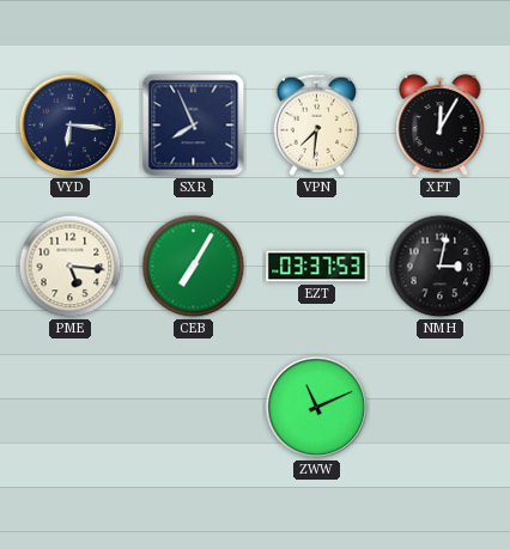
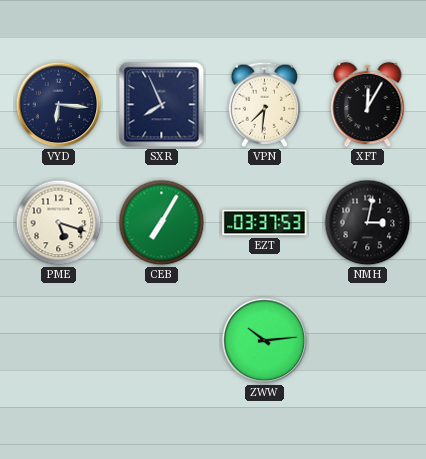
PME: 5:16 -> 5:18
ZWW: 11:11 -> 10:14
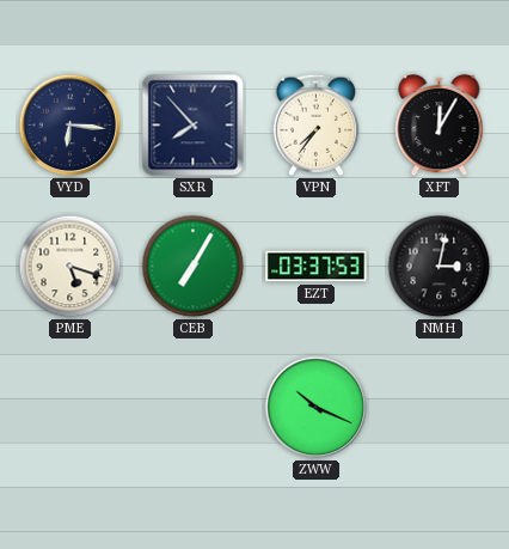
SXR: 7:56 -> 7:53
VPN: 7:31 -> 7:36
ZWW: 10:14 -> 10:19
